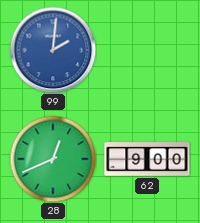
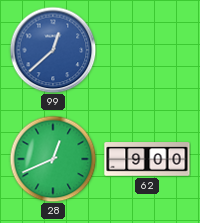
99: 2:01 -> 12:38
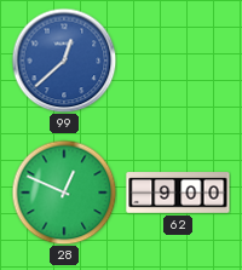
28: 12:41 -> 12:49
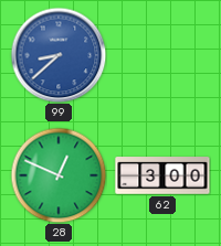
99: 12:38 -> 8:38
62: 9:00 -> 3:00
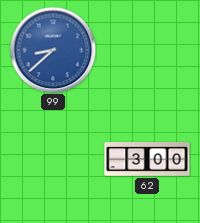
28: 12:49 -> none
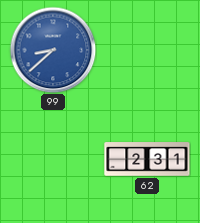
62: 3:00 -> 2:31
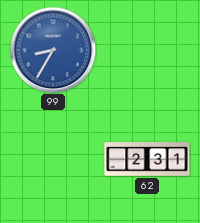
99: 8:38 -> 8:35
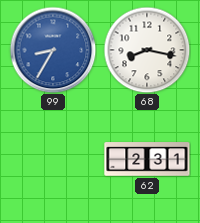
68: none -> 8:17
